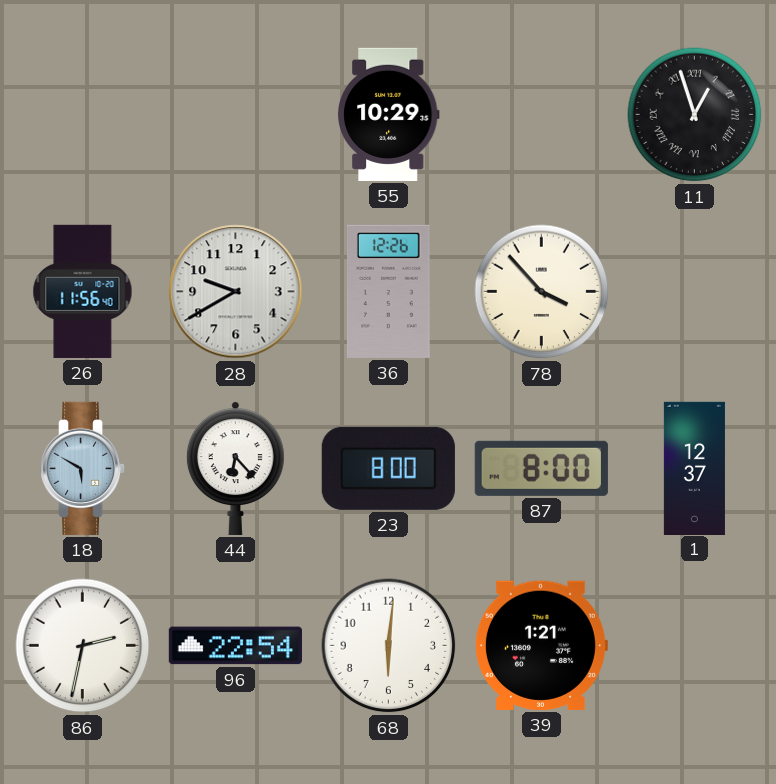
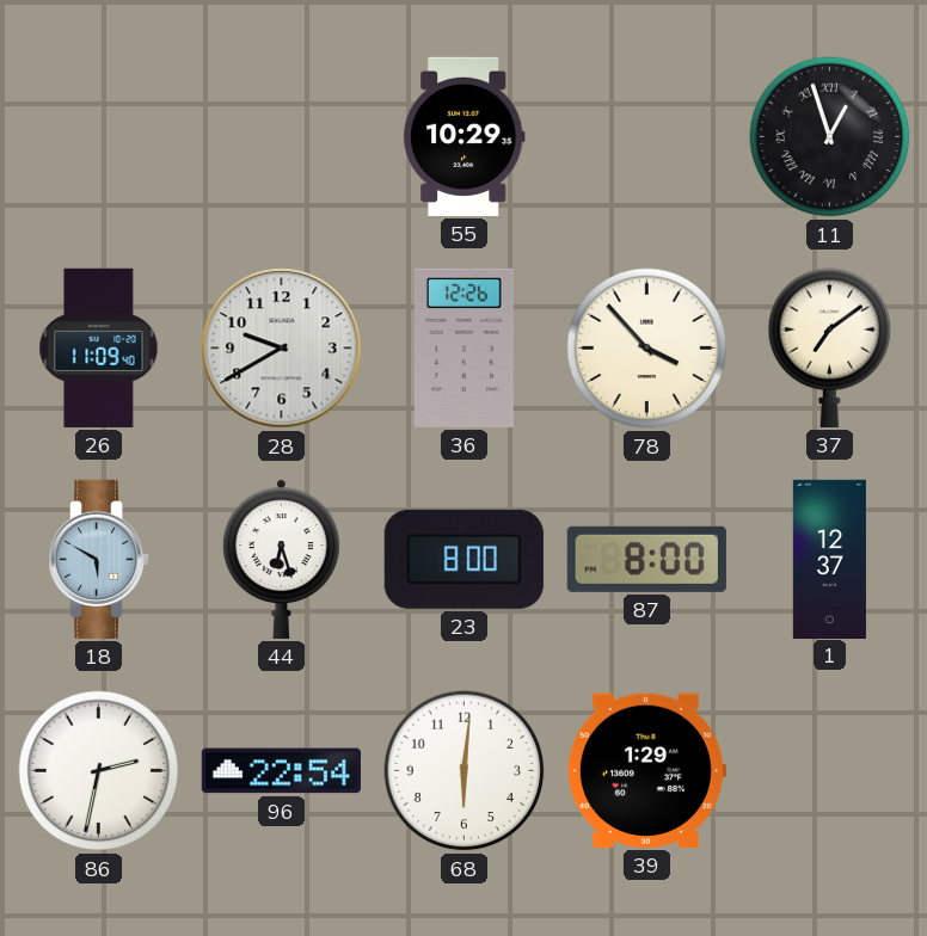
26: 11:56 -> 11:09
37: none -> 7:09
44: 6:23 -> 6:27
39: 1:21 -> 1:29
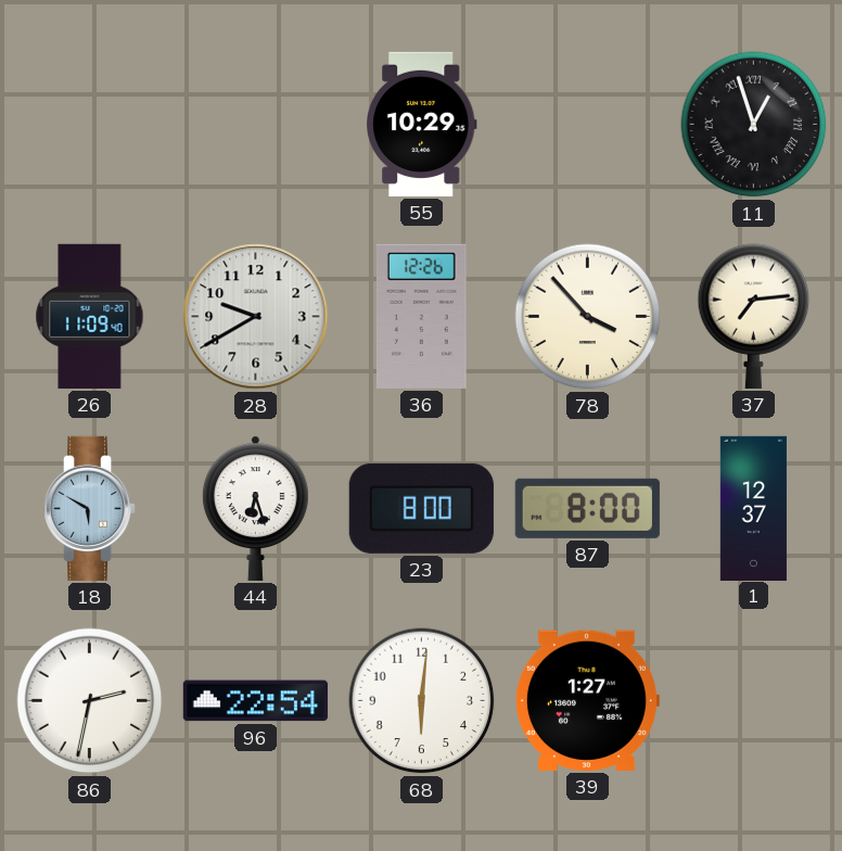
37: 7:09 -> 7:14
39: 1:29 -> 1:27
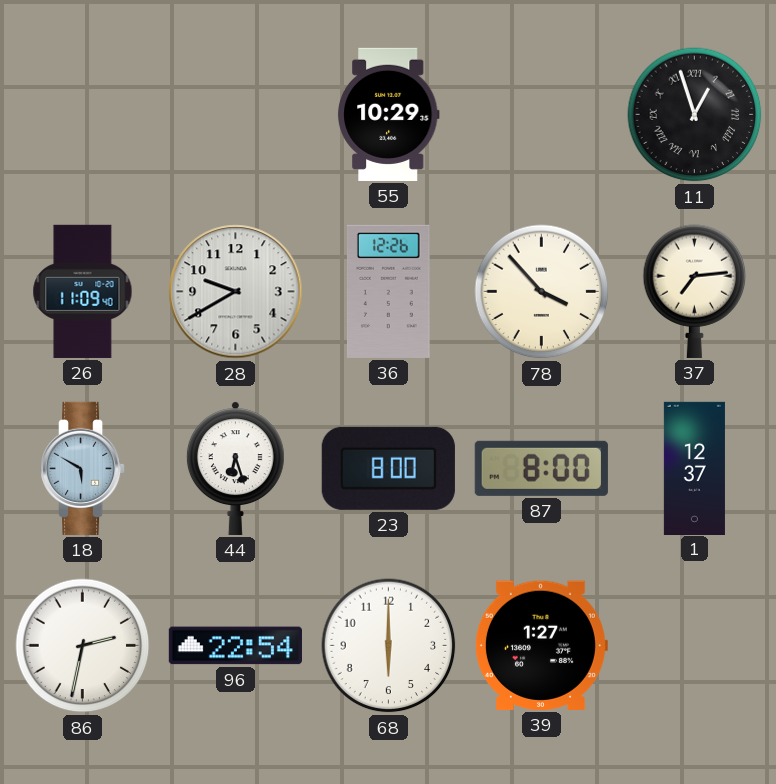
68: 6:01 -> 6:00
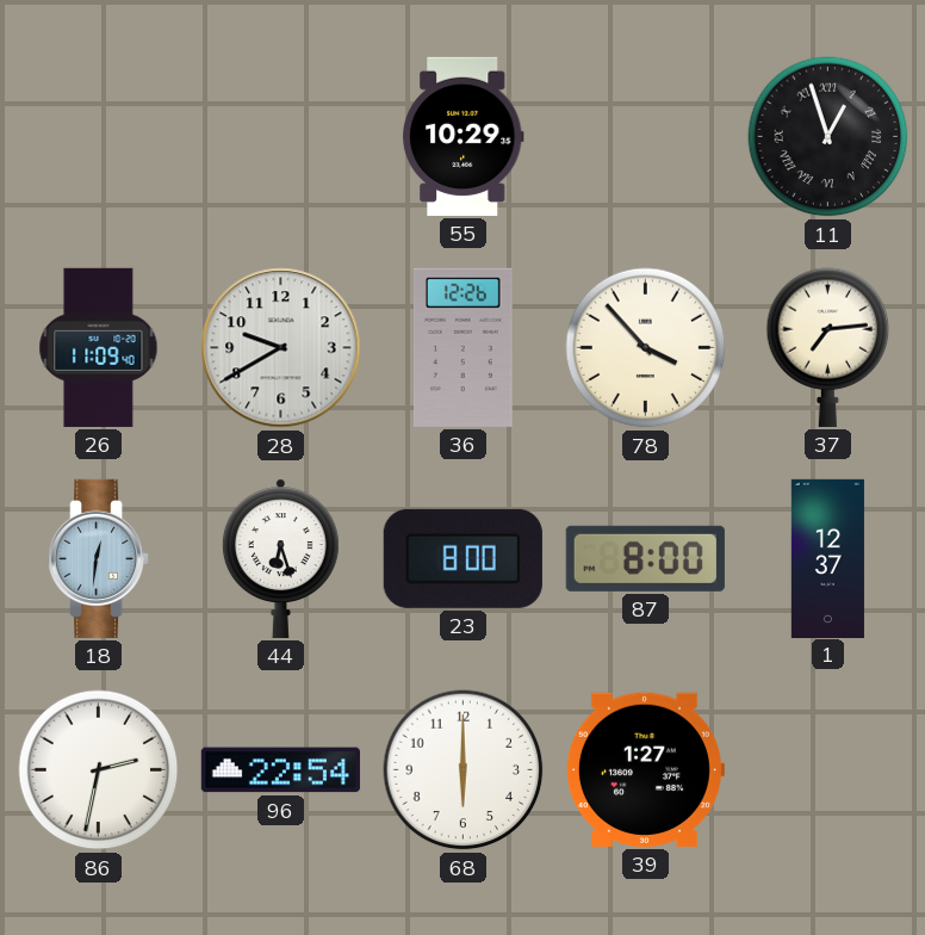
18: 5:50 -> 12:31
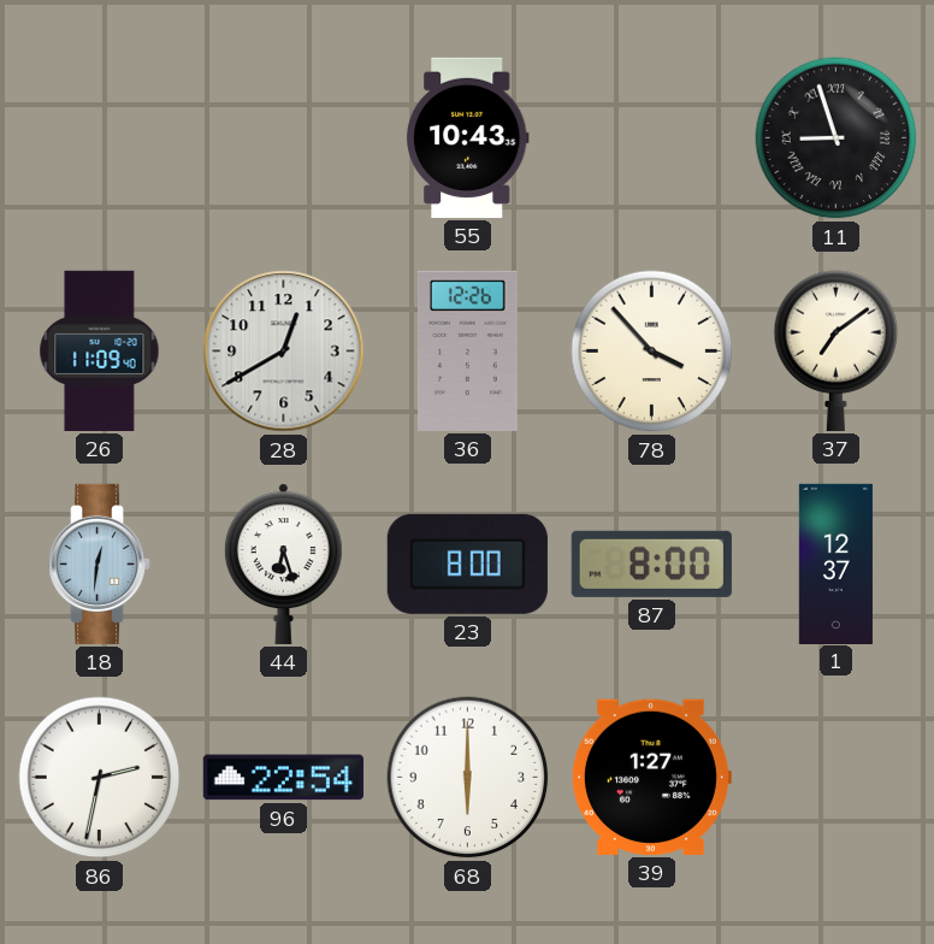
55: 10:29 -> 10:43
11: 12:57 -> 8:57
28: 9:40 -> 12:40
37: 7:14 -> 7:09
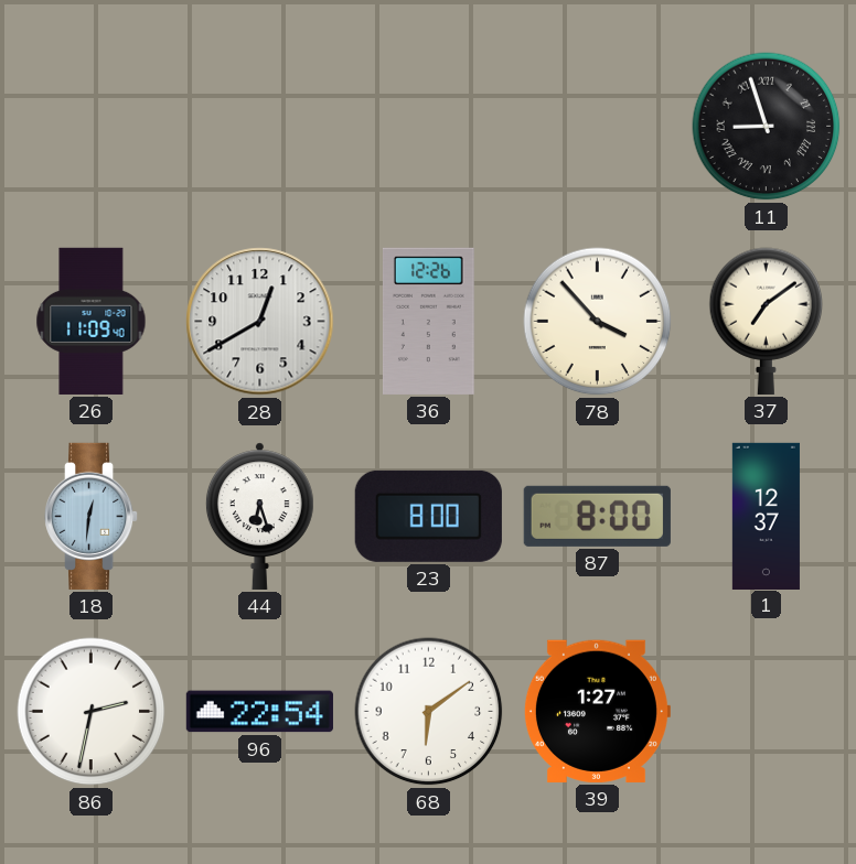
55: 10:43 -> none
68: 6:00 -> 6:09
